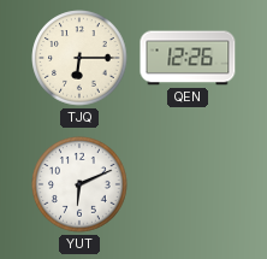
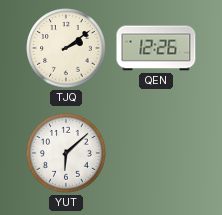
TJQ: 6:15 -> 2:09
YUT: 6:11 -> 6:08
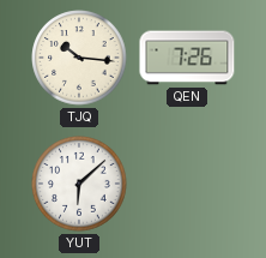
TJQ: 2:09 -> 10:16
QEN: 12:26 -> 7:26
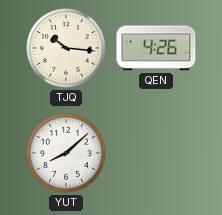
QEN: 7:26 -> 4:26
YUT: 6:08 -> 8:08
